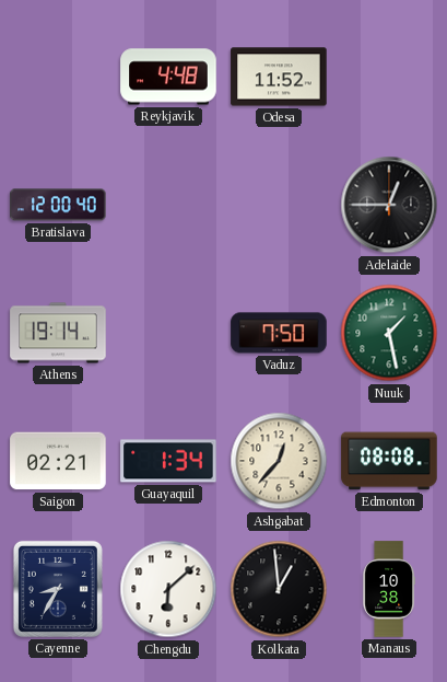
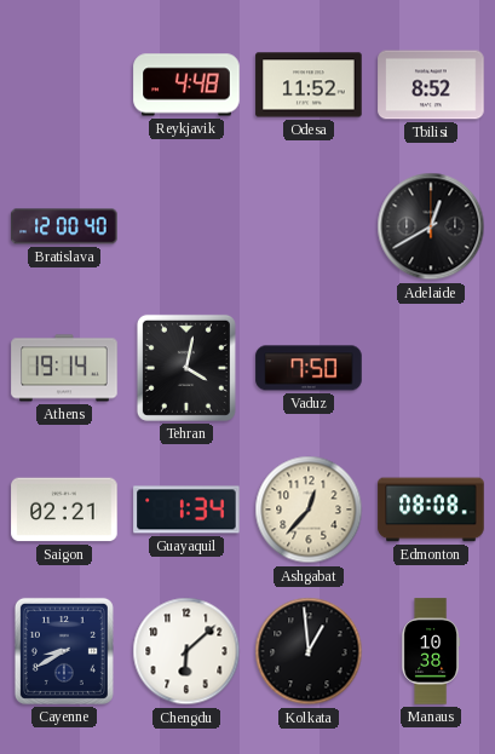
Tbilisi: none -> 8:52
Adelaide: 12:45 -> 12:40
Tehran: none -> 4:02
Nuuk: 1:28 -> none
Cayenne: 8:35 -> 8:40
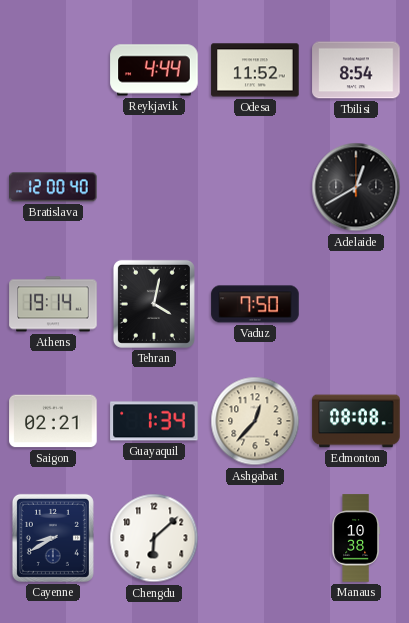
Reykjavik: 4:48 -> 4:44
Tbilisi: 8:52 -> 8:54
Kolkata: 12:59 -> none
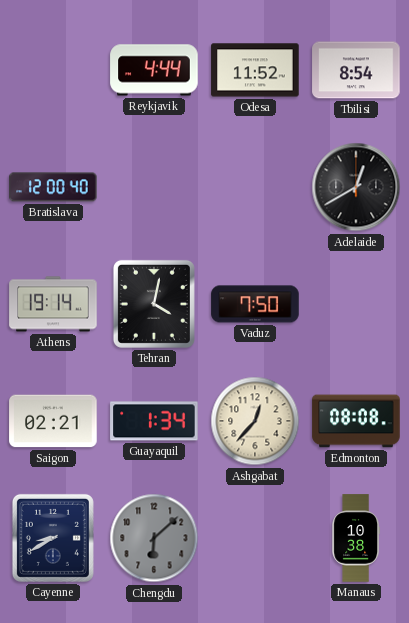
Chengdu dial: white -> grey
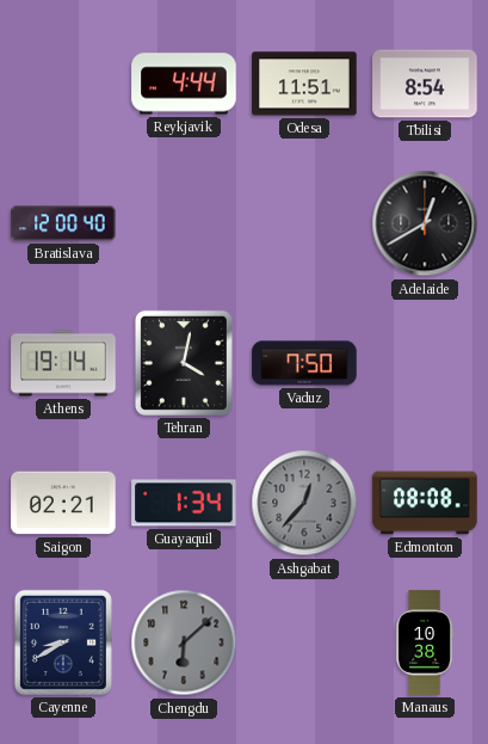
Odesa: 11:52 -> 11:51
Ashgabat dial: cream -> grey
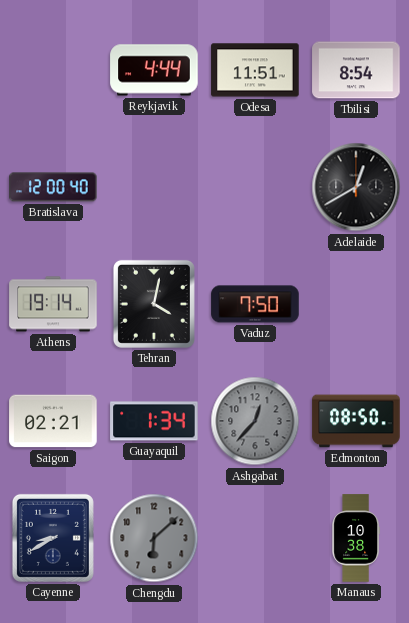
Edmonton: 08:08 -> 08:50
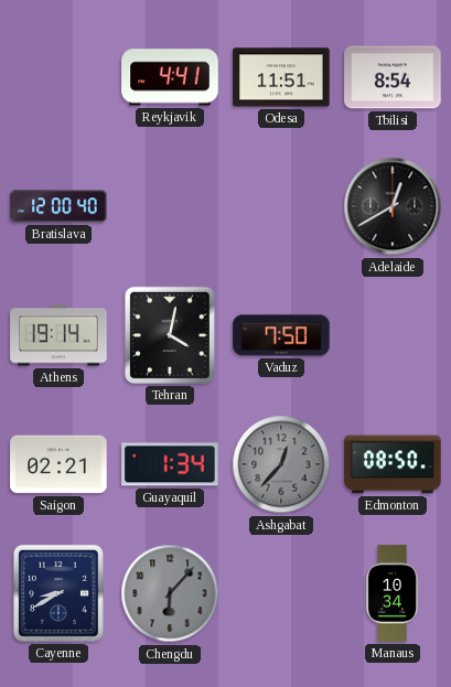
Reykjavik: 4:44 -> 4:41
Chengdu: 6:08 -> 6:07
Manaus: 10:38 -> 10:34
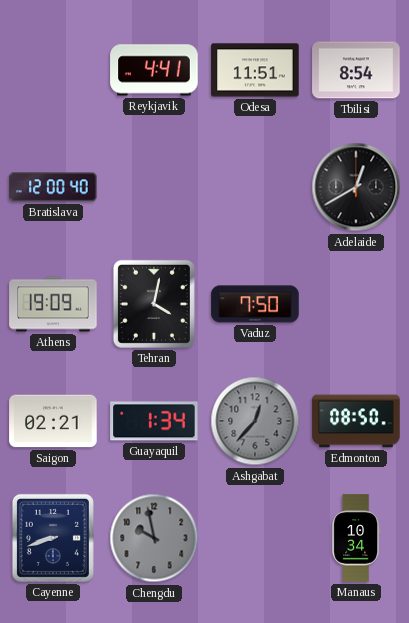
Athens: 19:14 -> 19:09
Cayenne: 8:40 -> 8:42
Chengdu: 6:07 -> 9:58
